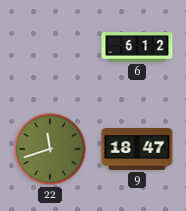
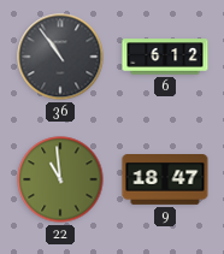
36: none -> 10:54
22: 11:42 -> 10:59
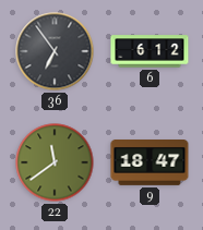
36: 10:54 -> 6:54
22: 10:59 -> 11:39
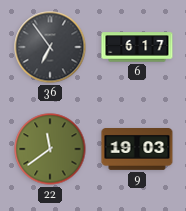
6: 6:12 -> 6:17
9: 18:47 -> 19:03
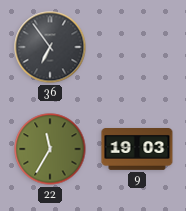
6: 6:17 -> none
22: 11:39 -> 11:35
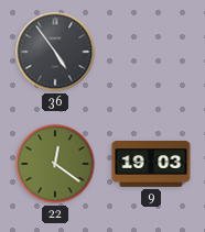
36: 6:54 -> 4:54
22: 11:35 -> 12:21
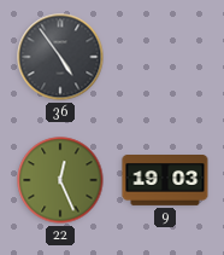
22: 12:21 -> 12:26
